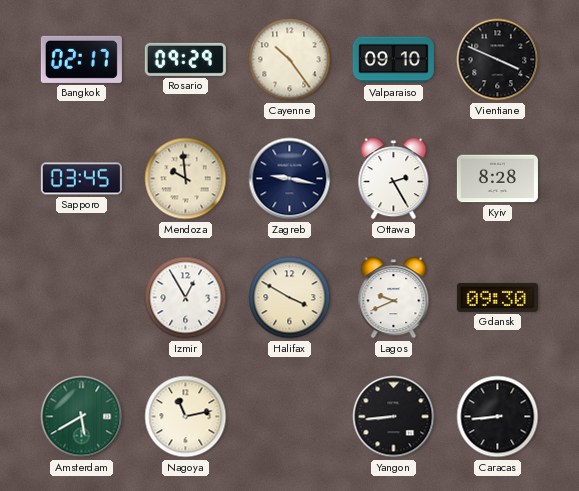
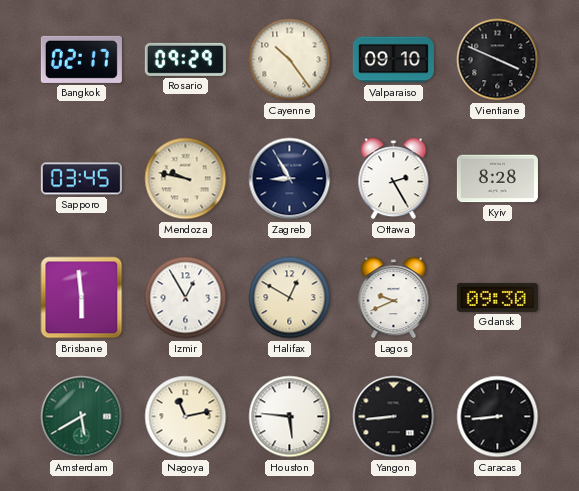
Mendoza: 9:59 -> 9:47
Zagreb: 9:17 -> 8:55
Brisbane: none -> 5:59
Halifax: 3:50 -> 12:50
Houston: none -> 5:46
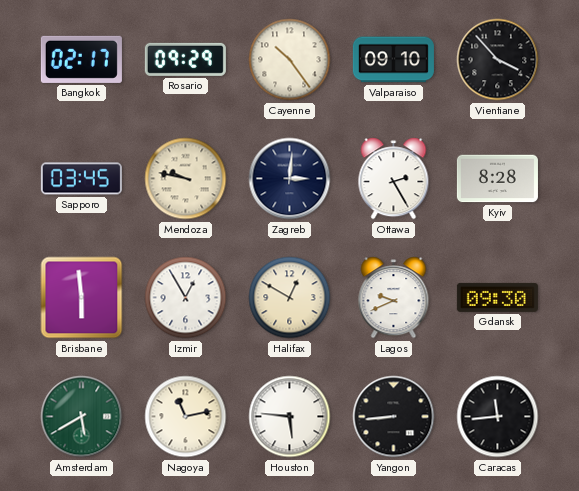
Vientiane: 3:49 -> 3:53
Zagreb: 8:55 -> 3:01
Caracas: 8:44 -> 11:44
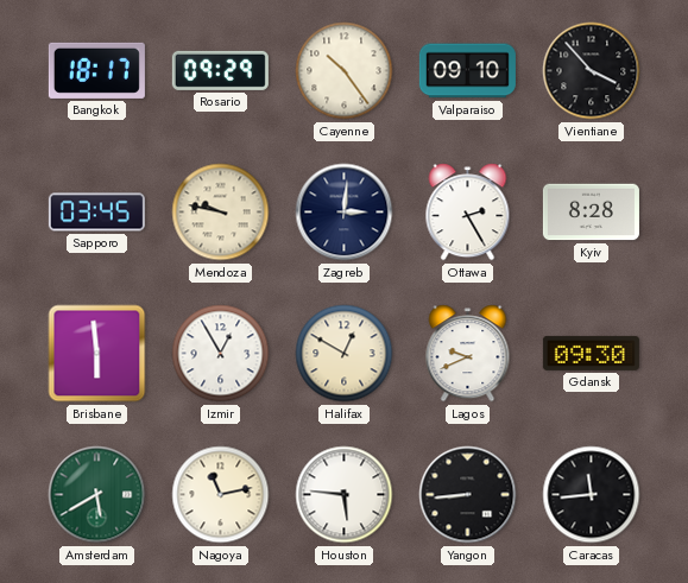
Bangkok: 02:17 -> 18:17
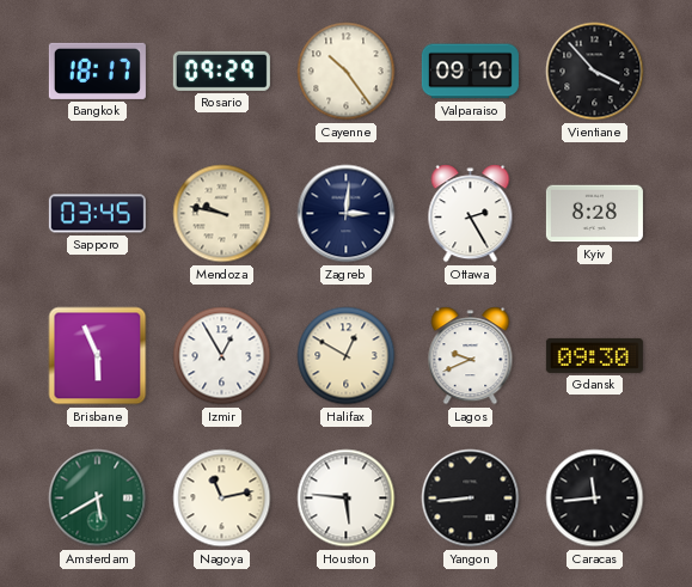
Brisbane: 5:59 -> 5:56
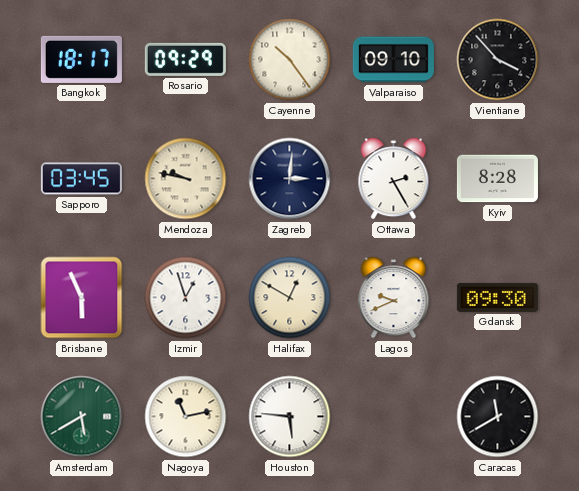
Izmir: 12:55 -> 12:57
Yangon: 8:44 -> none
Caracas: 11:44 -> 11:40
